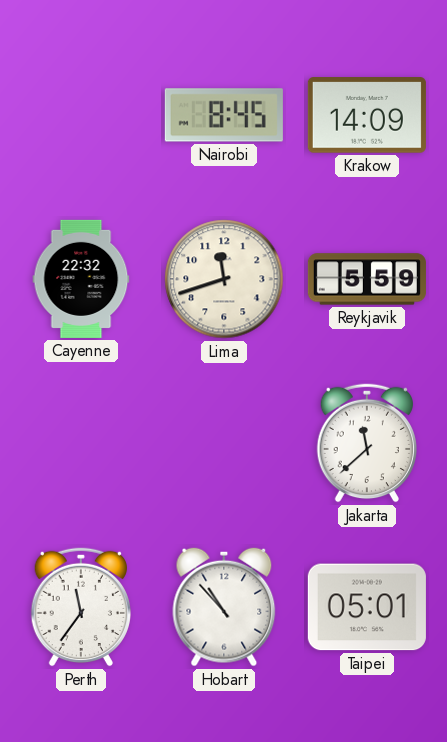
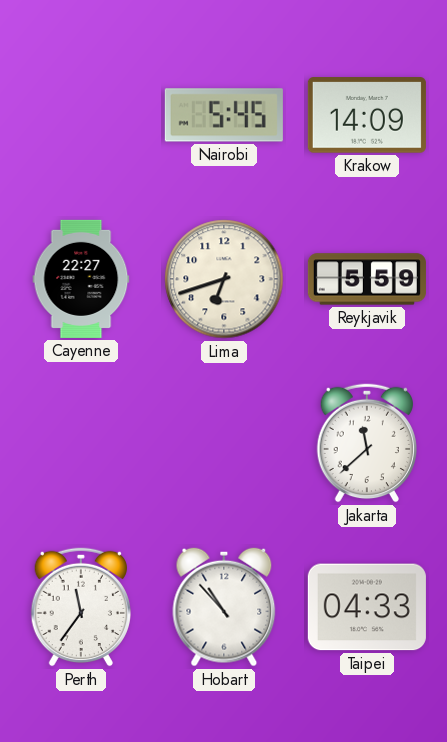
Nairobi: 8:45 -> 5:45
Cayenne: 22:32 -> 22:27
Lima: 11:42 -> 6:42
Taipei: 05:01 -> 04:33
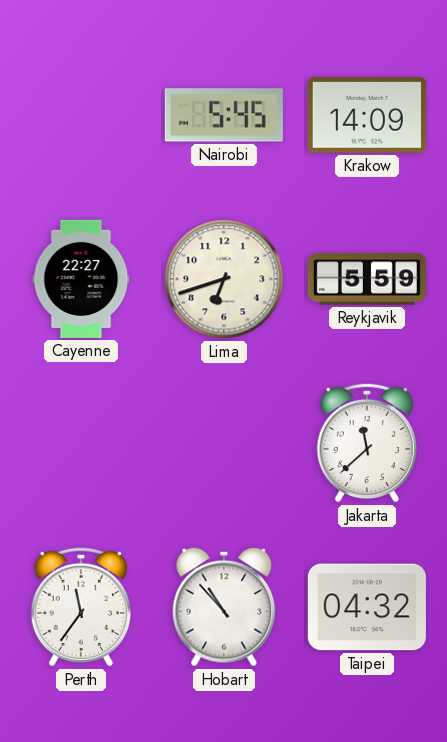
Taipei: 04:33 -> 04:32
